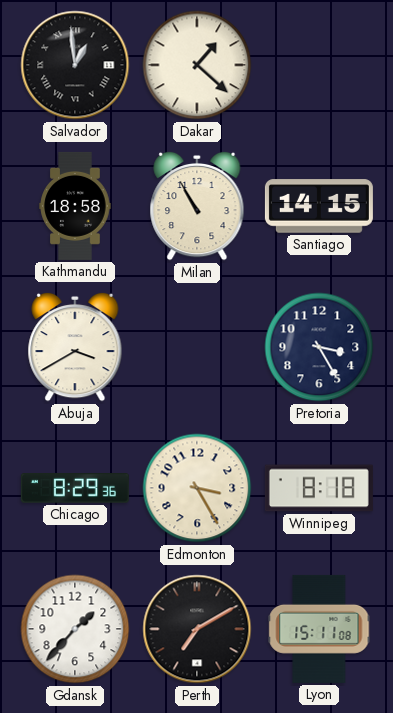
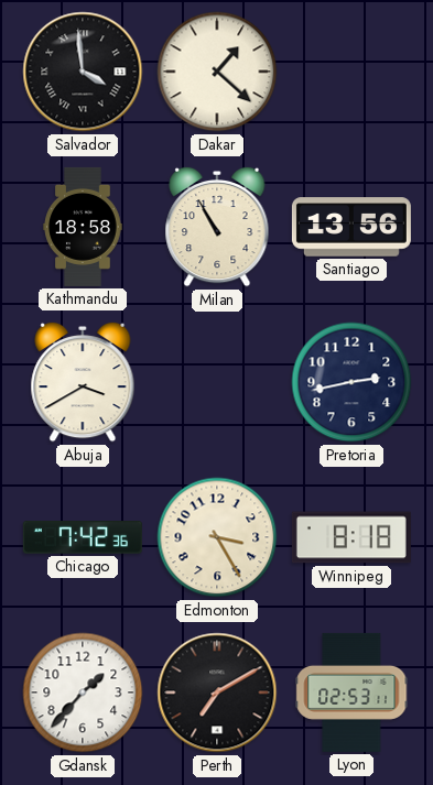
Salvador: 12:59 -> 3:59
Santiago: 14:15 -> 13:56
Pretoria: 3:25 -> 2:43
Chicago: 8:29 -> 7:42
Lyon: 15:11 -> 02:53
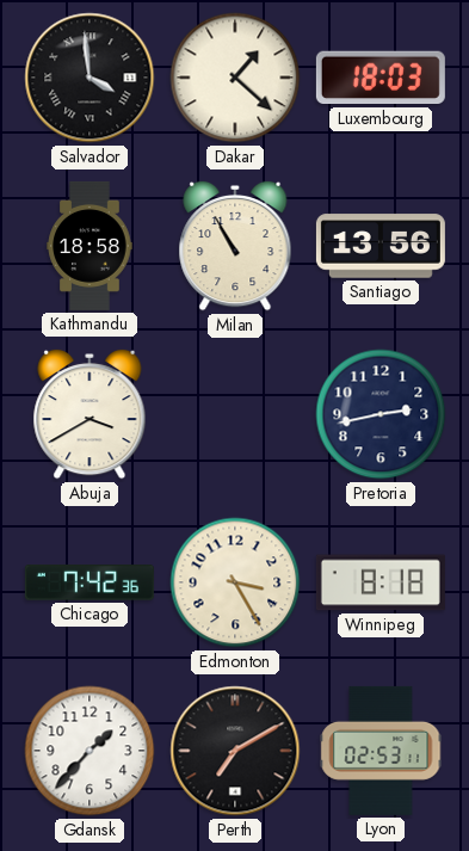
Luxembourg: none -> 18:03
